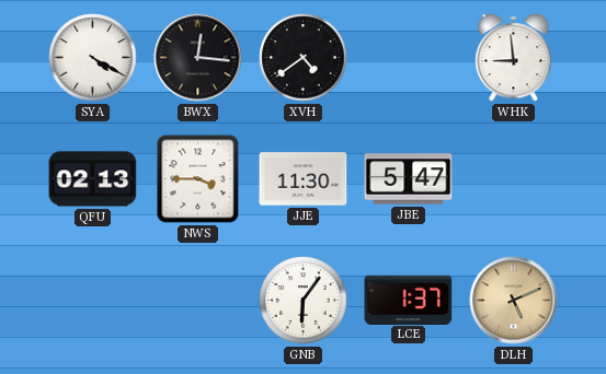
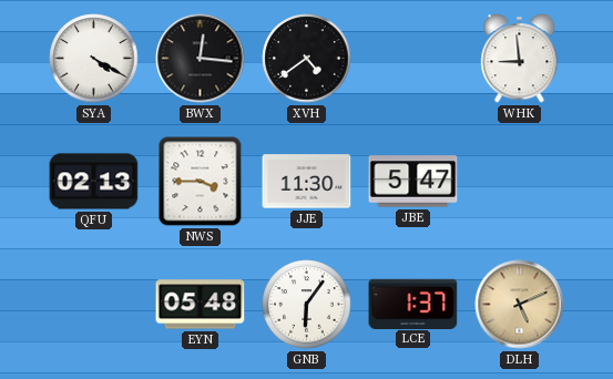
EYN: none -> 05:48
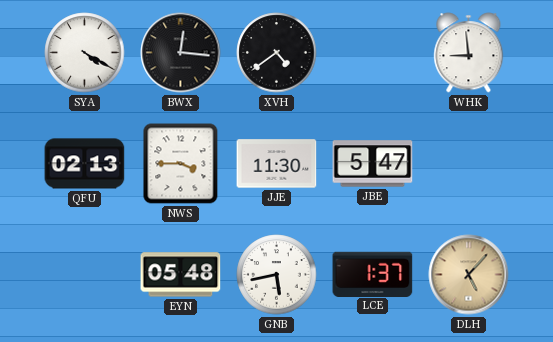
GNB: 6:06 -> 5:43
DLH: 5:11 -> 5:07
